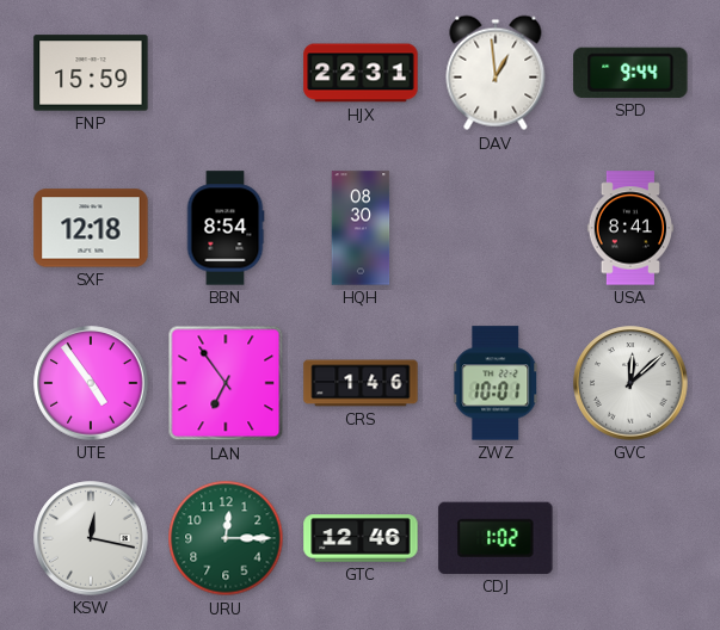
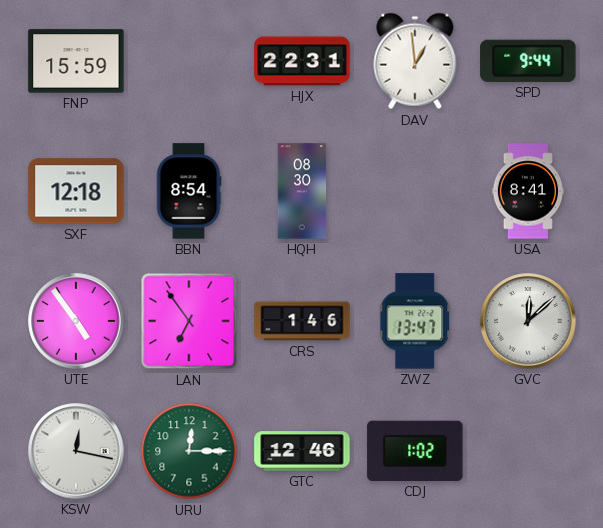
ZWZ: 10:01 -> 13:47
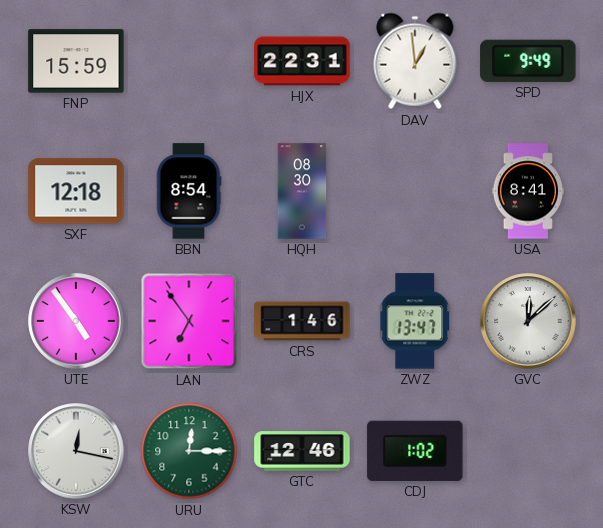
SPD: 9:44 -> 9:49
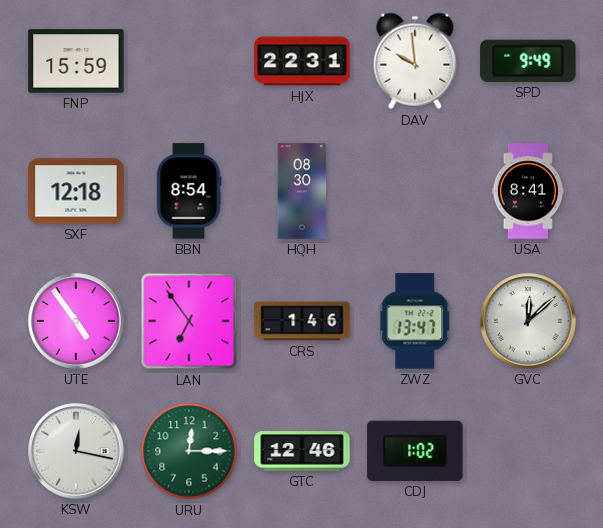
DAV: 12:59 -> 9:59
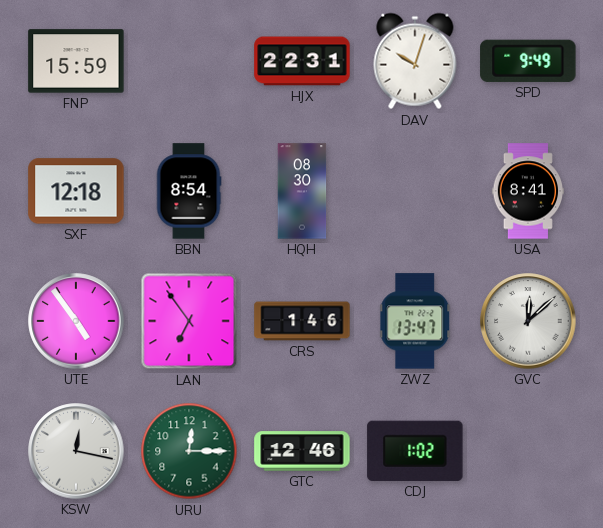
DAV: 9:59 -> 10:03
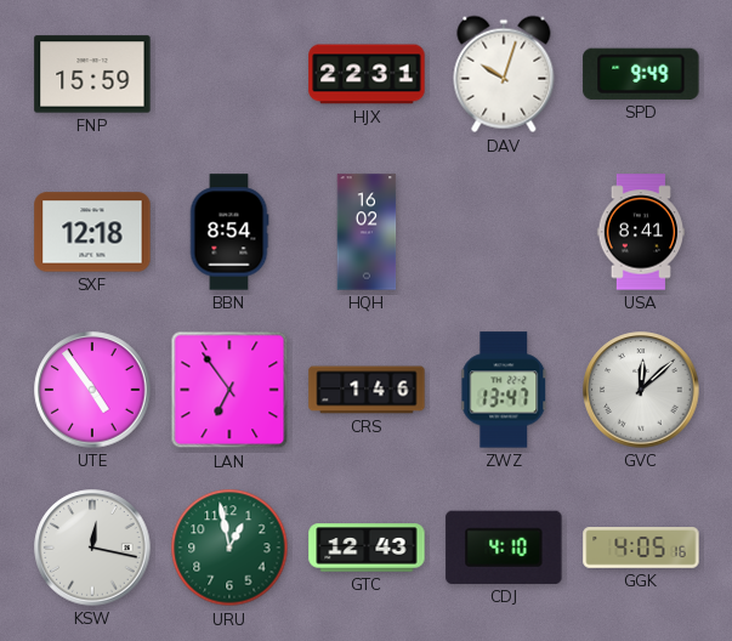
HQH: 08:30 -> 16:02
URU: 12:15 -> 12:58
GTC: 12:46 -> 12:43
CDJ: 1:02 -> 4:10
GGK: none -> 4:05
